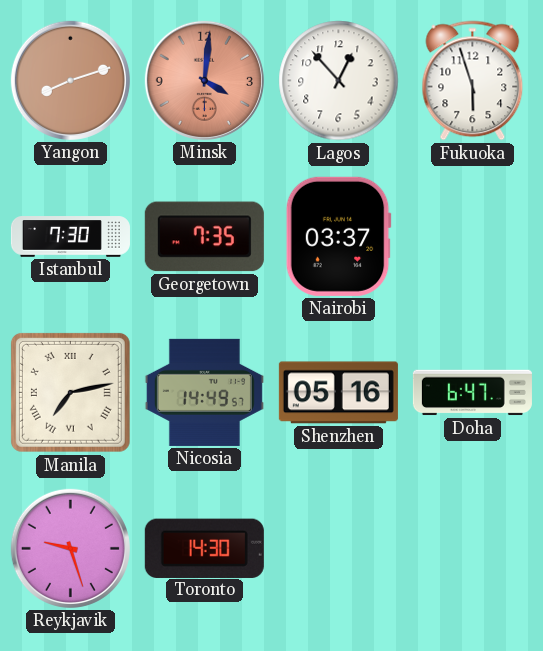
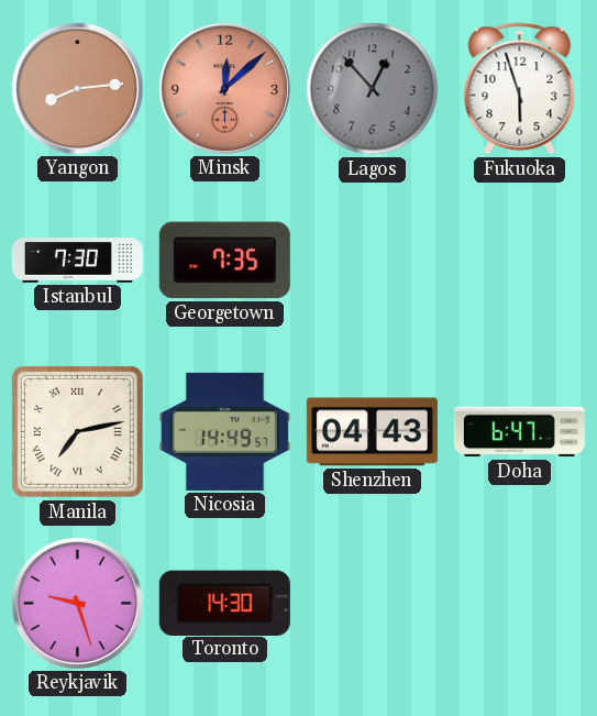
Yangon: 8:12 -> 8:14
Minsk: 4:01 -> 12:08
Lagos dial: white -> grey
Nairobi: 03:37 -> none
Shenzhen: 05:16 -> 04:43
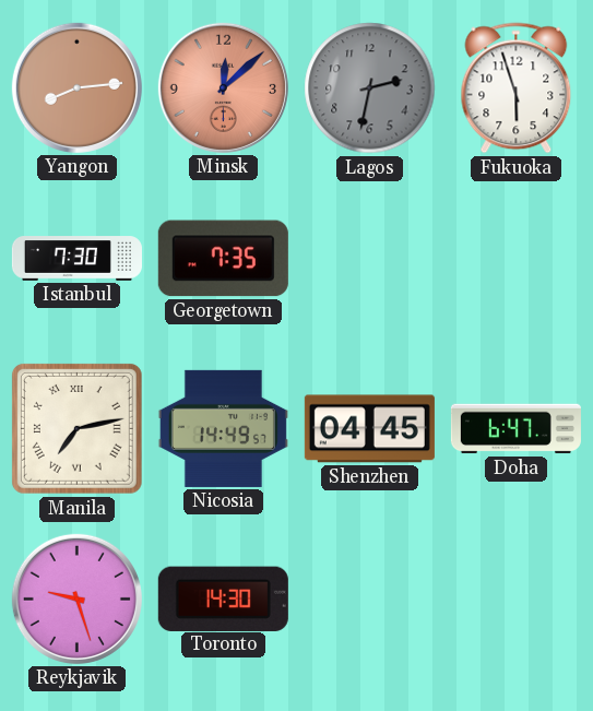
Lagos: 12:53 -> 2:32
Shenzhen: 04:43 -> 04:45
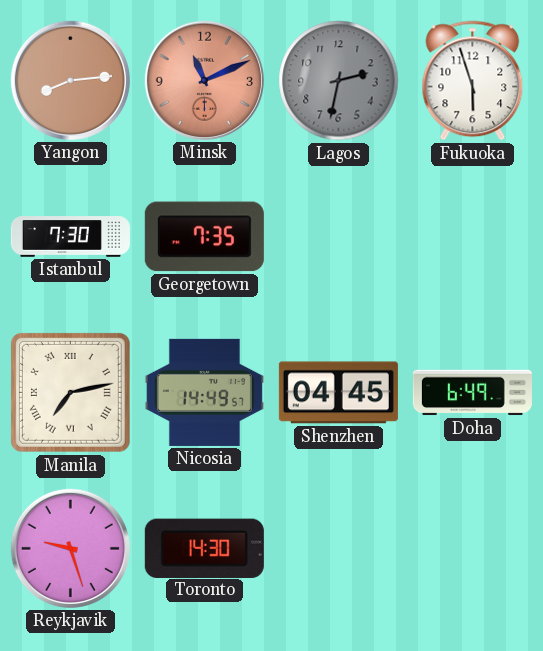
Minsk: 12:08 -> 11:11
Doha: 6:47 -> 6:49
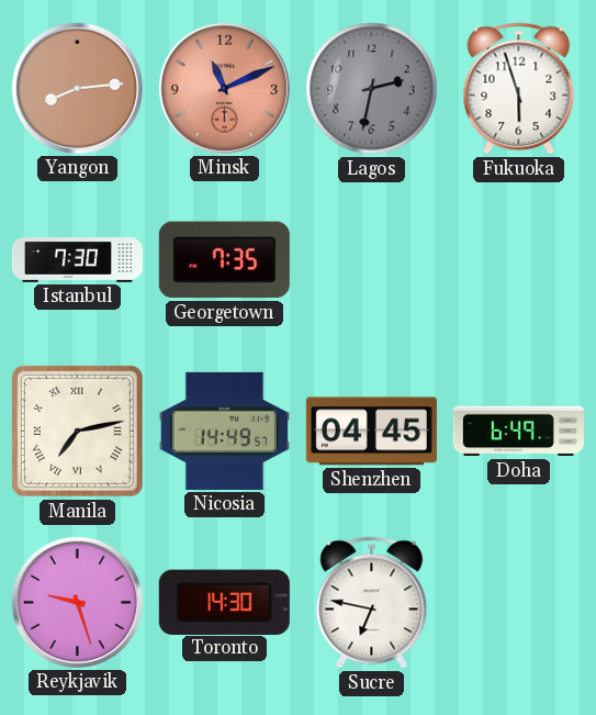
Sucre: none -> 6:47
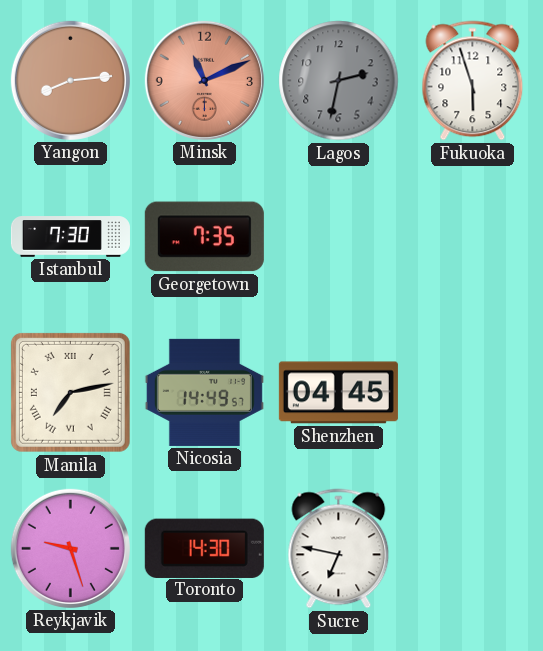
Doha: 6:49 -> none
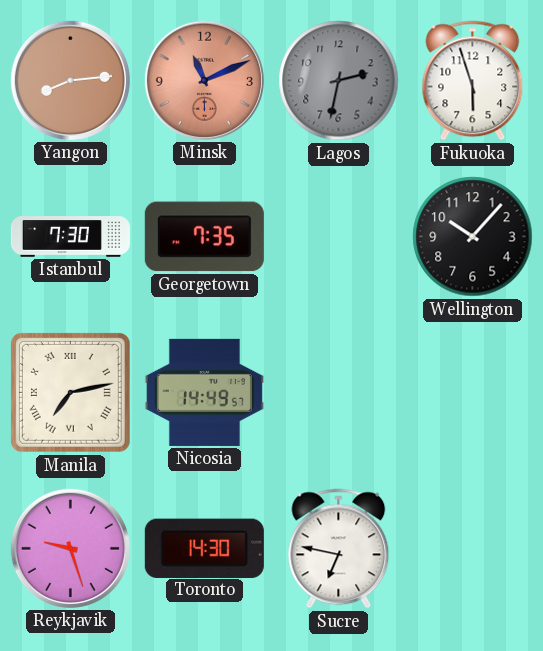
Wellington: none -> 10:07
Shenzhen: 04:45 -> none
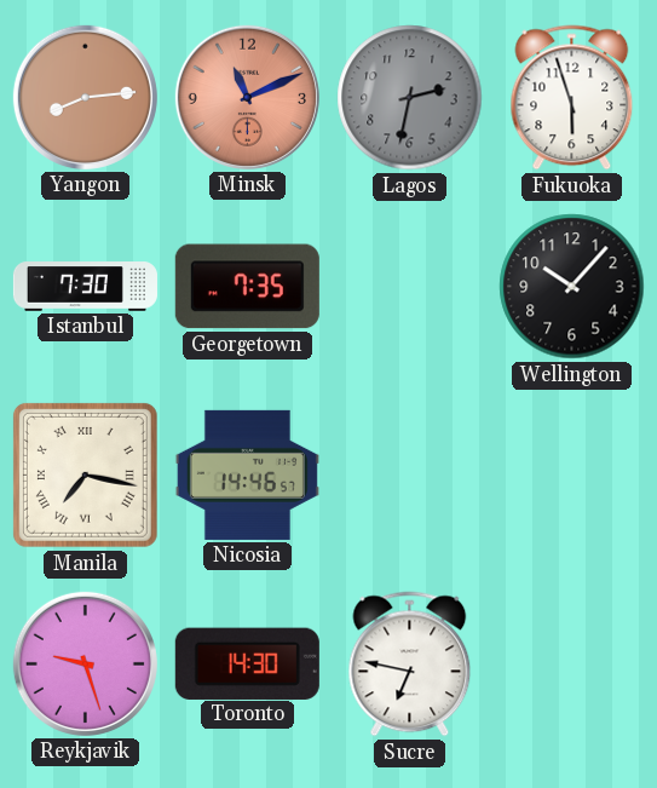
Manila: 7:13 -> 7:17
Nicosia: 14:49 -> 14:46
